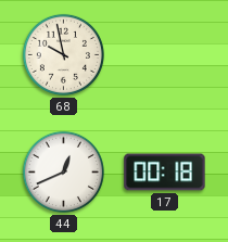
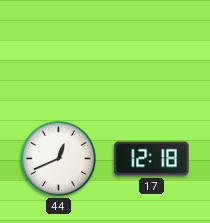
68: 9:58 -> none
17: 00:18 -> 12:18
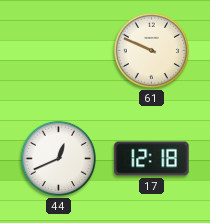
61: none -> 9:49
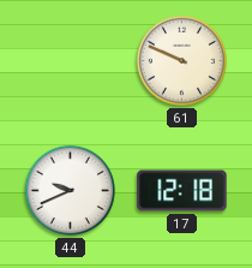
44: 12:41 -> 9:41
